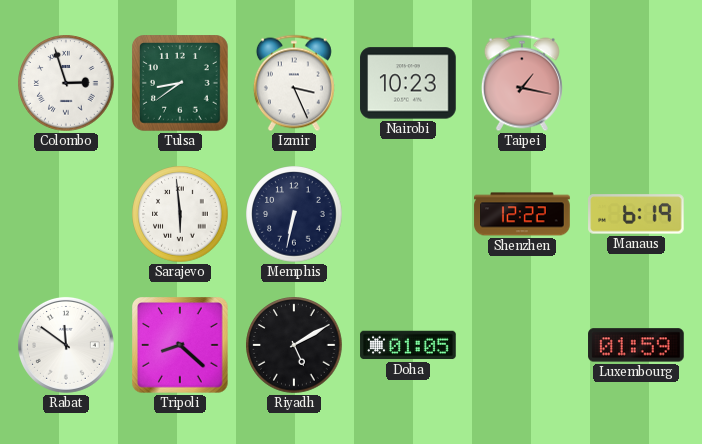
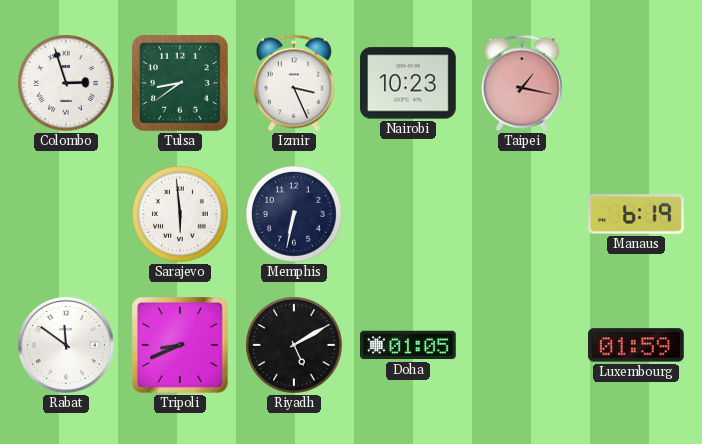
Shenzhen: 12:22 -> none
Tripoli: 8:22 -> 8:41
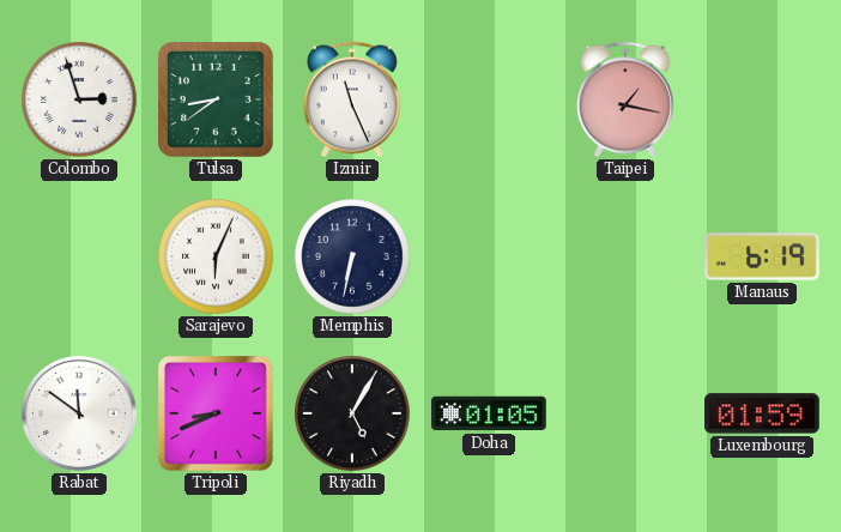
Izmir: 3:26 -> 11:26
Nairobi: 10:23 -> none
Sarajevo: 5:59 -> 6:04
Riyadh: 5:10 -> 5:05
